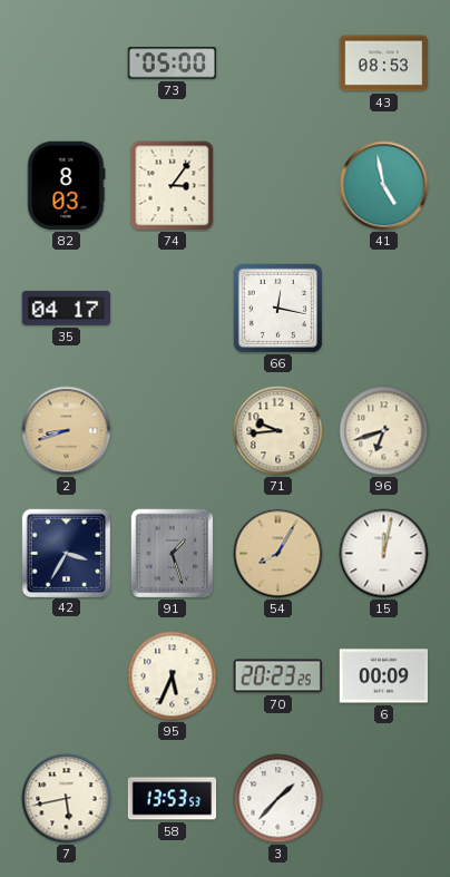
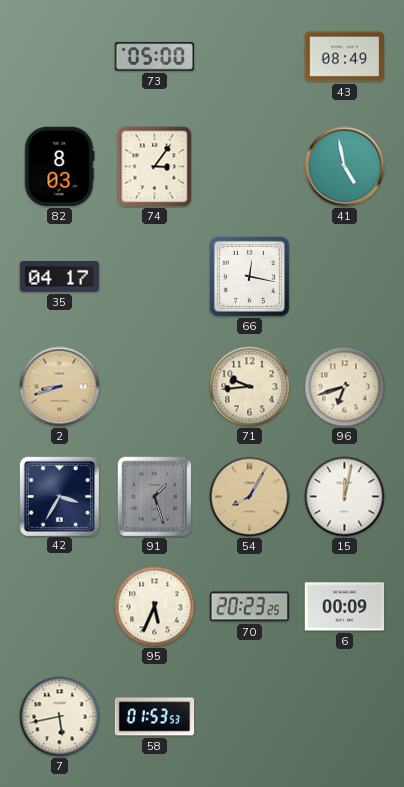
43: 08:53 -> 08:49
58: 13:53 -> 01:53
3: 1:37 -> none
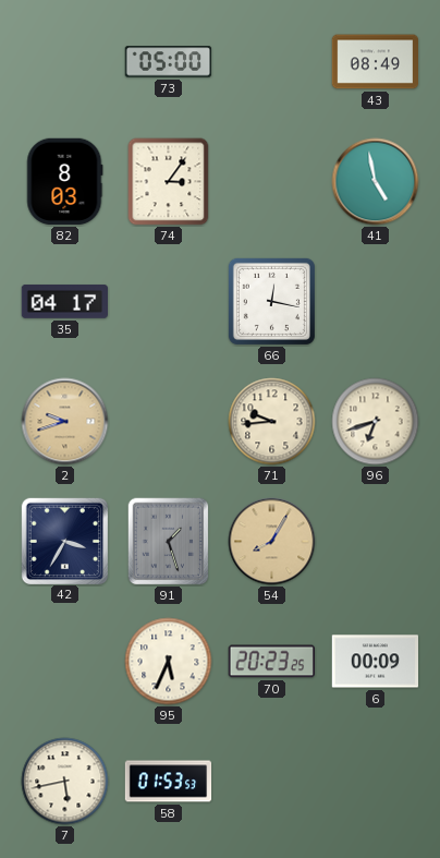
2: 8:42 -> 9:42
15: 12:02 -> none
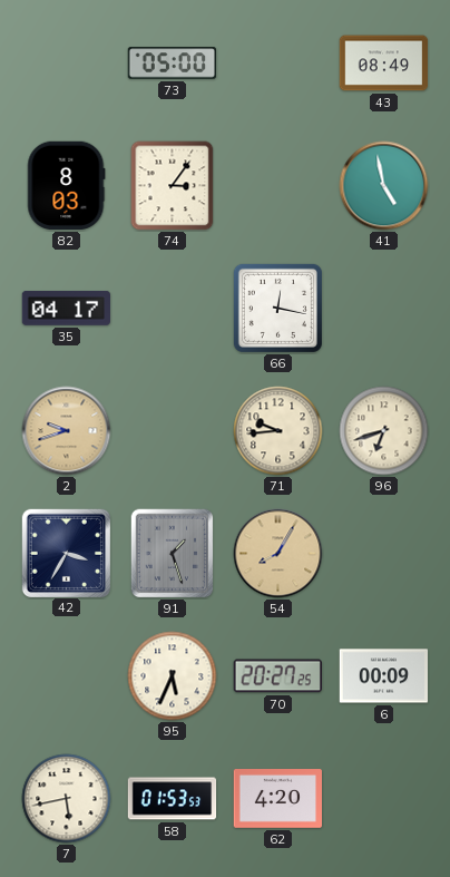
70: 20:23 -> 20:27
62: none -> 4:20
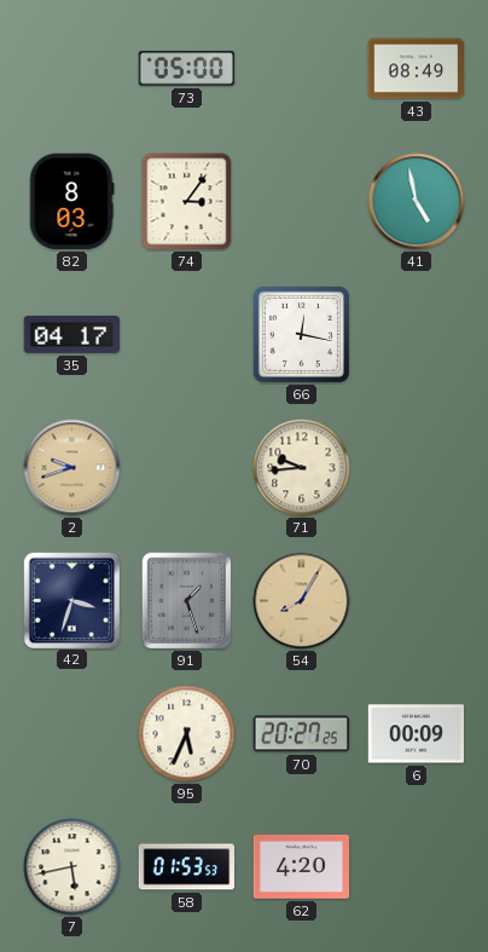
96: 6:42 -> none
42: 3:35 -> 3:33
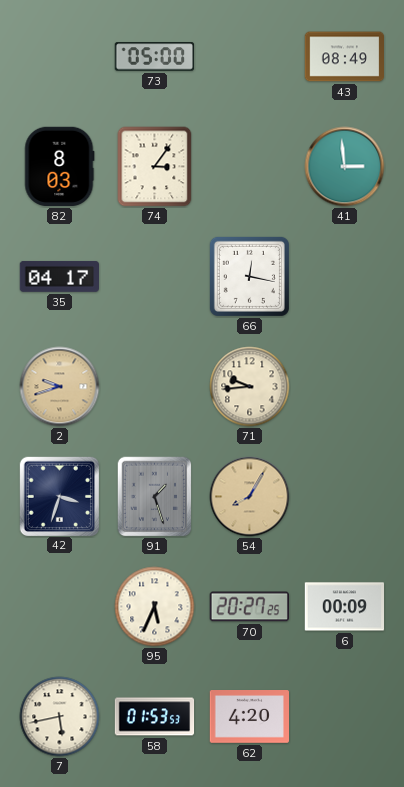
41: 4:58 -> 2:59
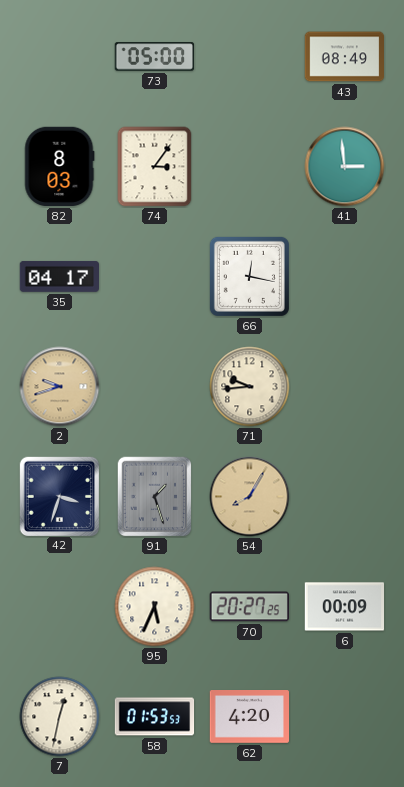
7: 5:43 -> 12:32
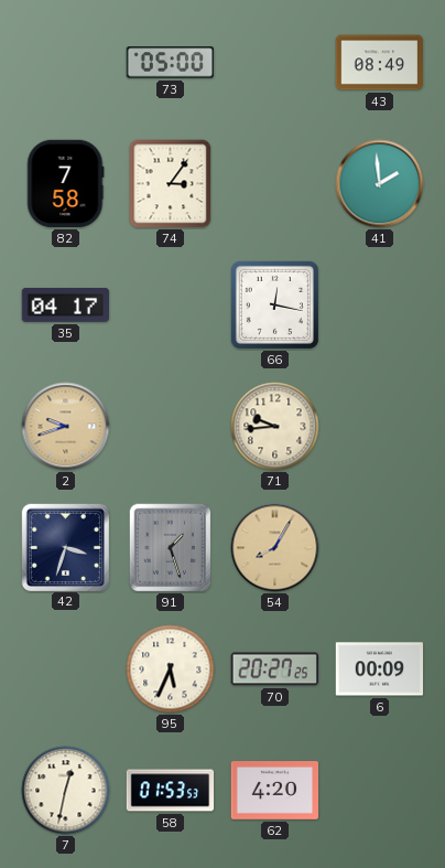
82: 8:03 -> 7:58
41: 2:59 -> 1:59
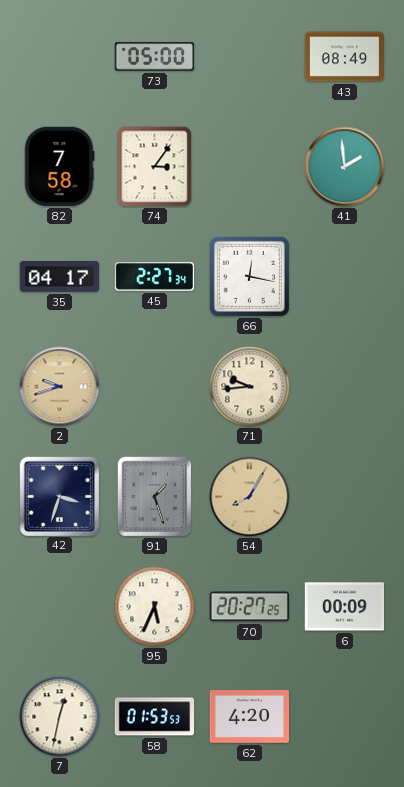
45: none -> 2:27
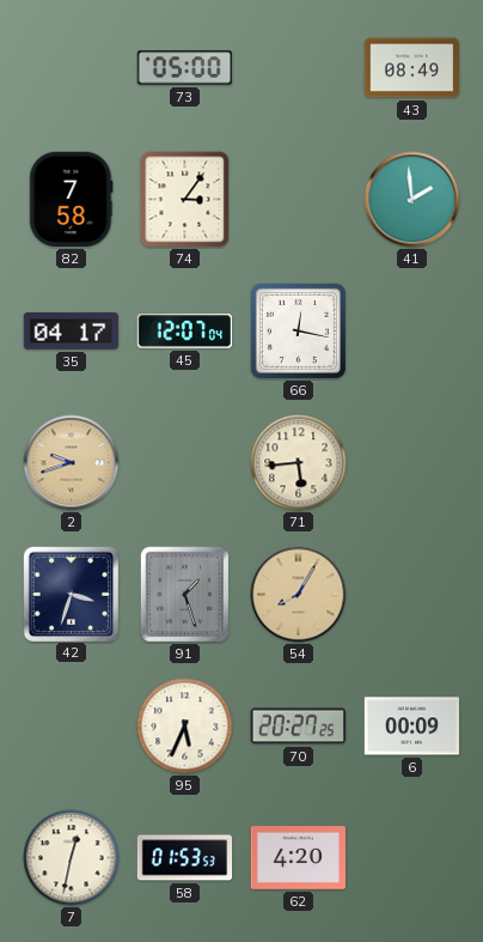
45: 2:27 -> 12:07
71: 9:44 -> 5:44
